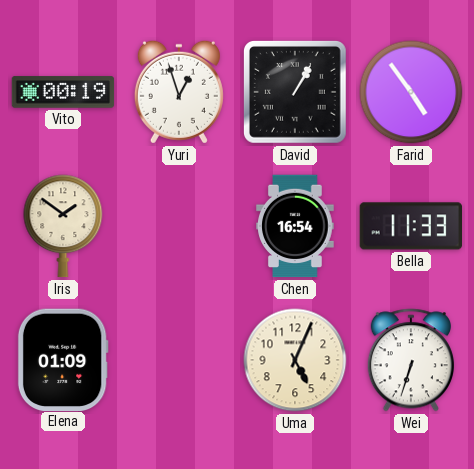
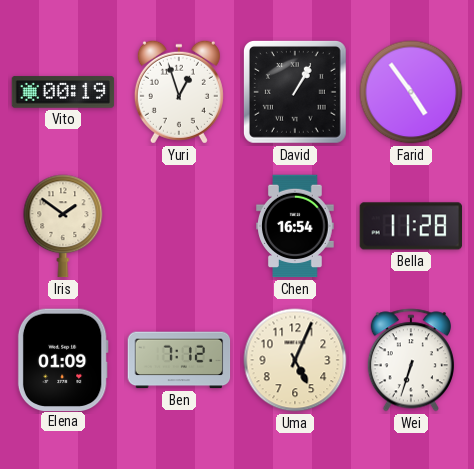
Bella: 11:33 -> 11:28
Ben: none -> 7:12
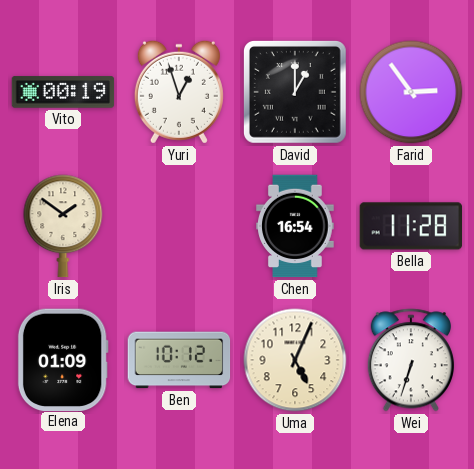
David: 1:05 -> 1:00
Farid: 4:54 -> 2:54
Ben: 7:12 -> 10:12
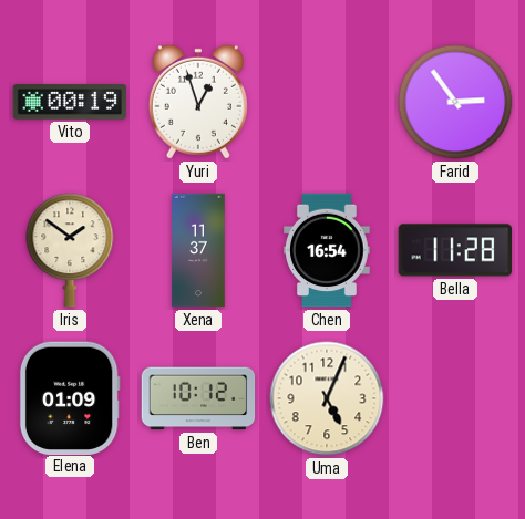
David: 1:00 -> none
Xena: none -> 11:37
Wei: 6:33 -> none
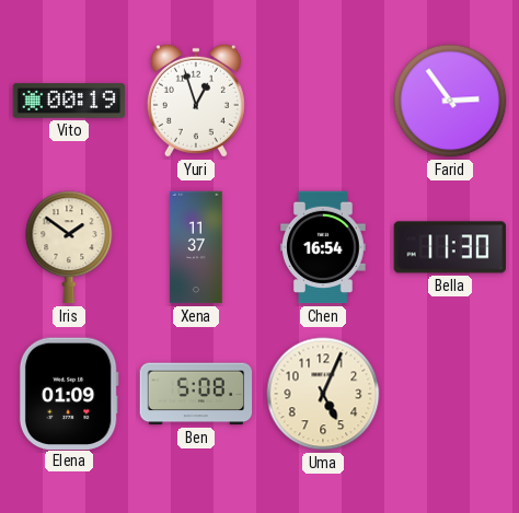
Bella: 11:28 -> 11:30
Ben: 10:12 -> 5:08
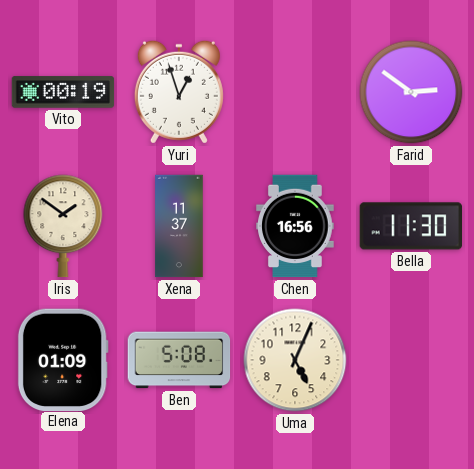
Farid: 2:54 -> 2:51
Chen: 16:54 -> 16:56
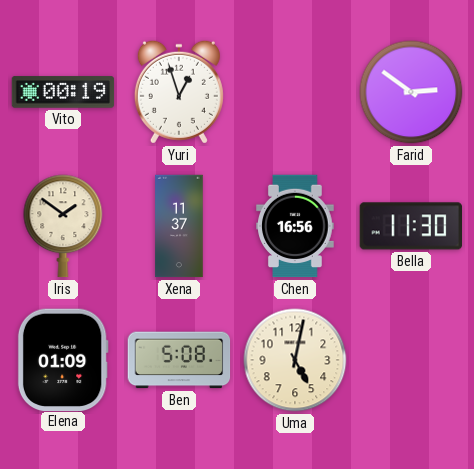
Uma: 5:04 -> 5:02
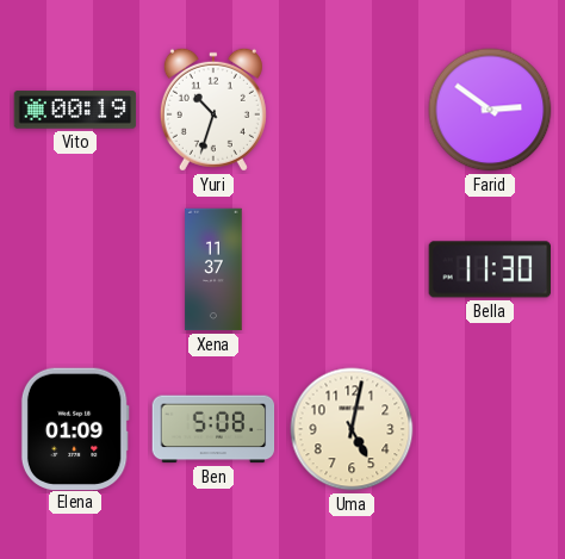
Yuri: 12:57 -> 10:33
Iris: 1:51 -> none
Chen: 16:56 -> none
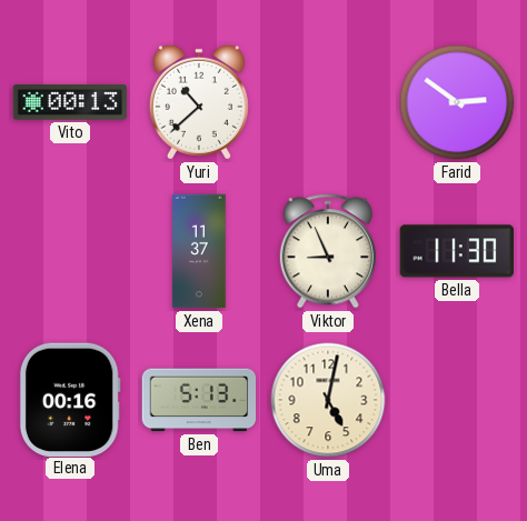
Vito: 00:19 -> 00:13
Yuri: 10:33 -> 10:38
Viktor: none -> 8:56
Elena: 01:09 -> 00:16
Ben: 5:08 -> 5:13
